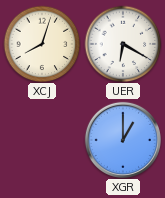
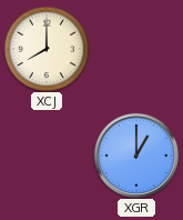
XCJ: 8:03 -> 8:00
UER: 6:20 -> none
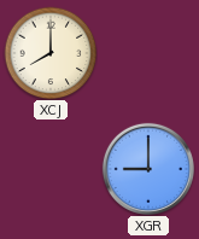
XGR: 1:00 -> 9:00
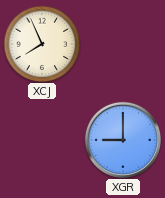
XCJ: 8:00 -> 7:56
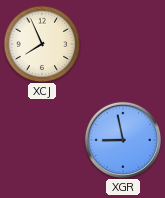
XGR: 9:00 -> 8:58
